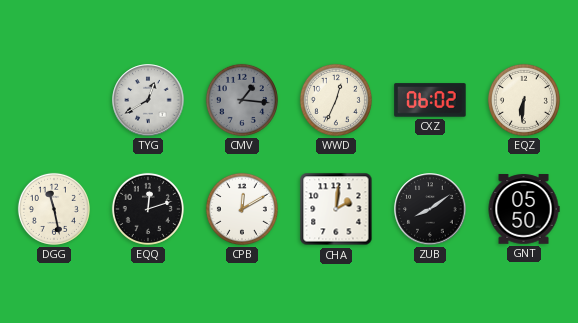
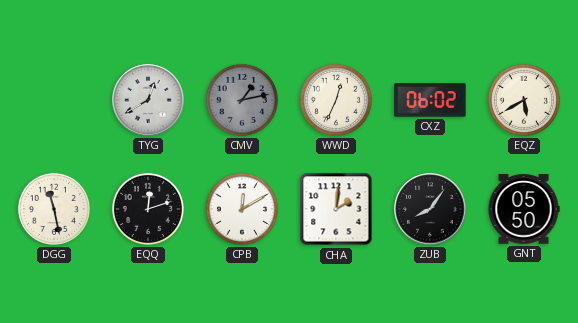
CMV: 1:16 -> 1:13
EQZ: 6:31 -> 5:40
ZUB: 8:09 -> 8:06
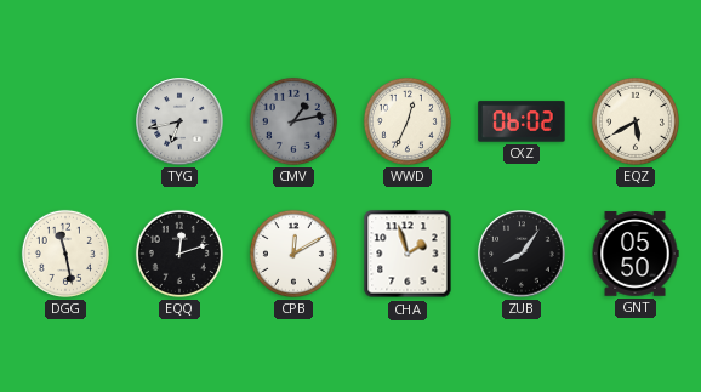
TYG: 12:40 -> 6:43
CHA: 2:01 -> 1:57
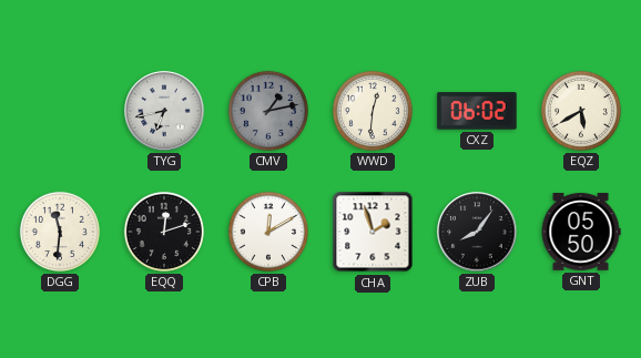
WWD: 12:34 -> 12:31
DGG: 11:28 -> 11:31
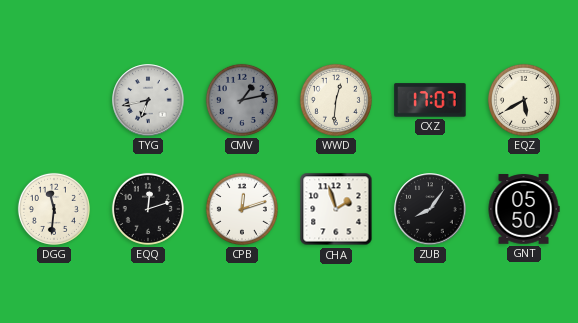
CXZ: 06:02 -> 17:07
CPB: 12:10 -> 12:12
